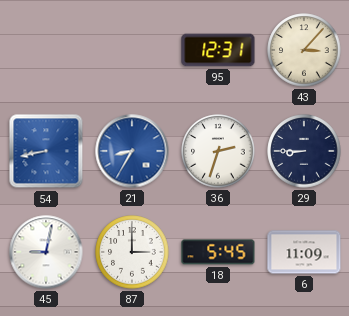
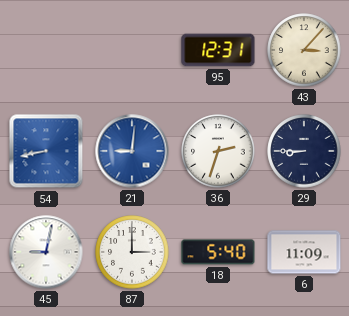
21: 8:35 -> 9:01
18: 5:45 -> 5:40
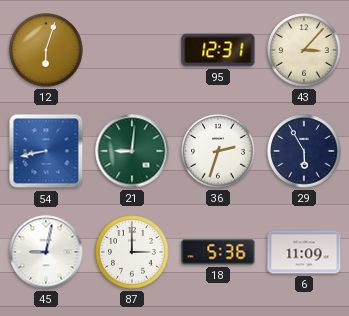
12: none -> 6:03
21 dial: blue -> green
29: 8:45 -> 5:55
18: 5:40 -> 5:36
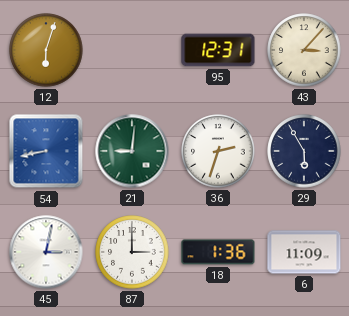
45: 9:02 -> 3:02
18: 5:36 -> 1:36
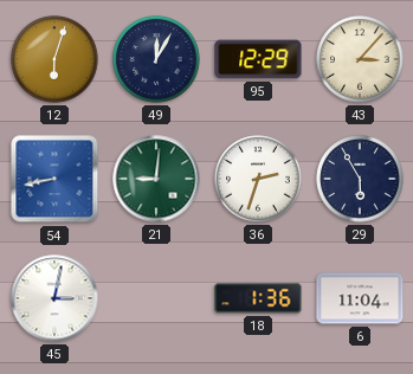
49: none -> 12:05
95: 12:31 -> 12:29
87: 3:00 -> none
6: 11:09 -> 11:04
